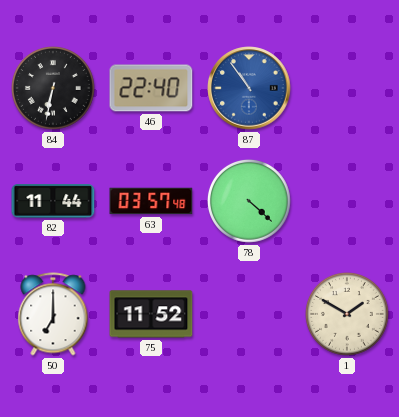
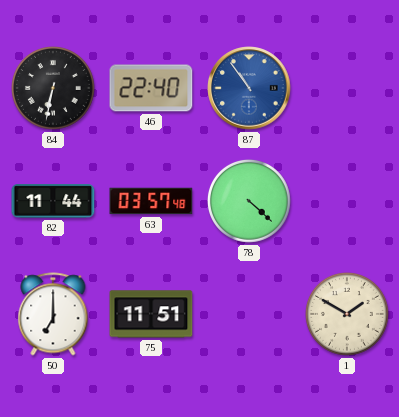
75: 11:52 -> 11:51
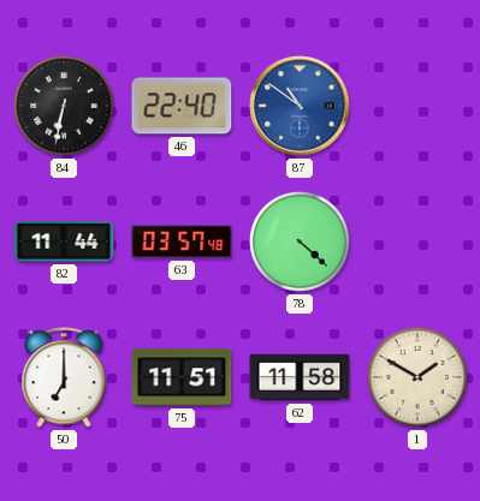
87: 10:54 -> 10:51
62: none -> 11:58
